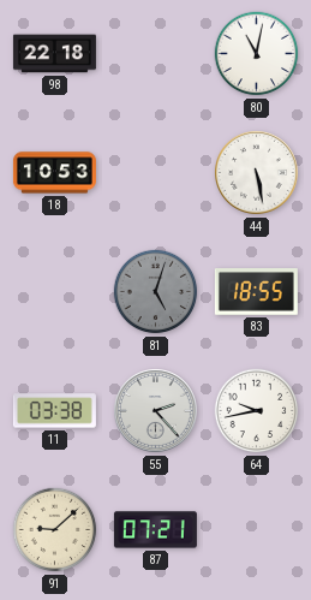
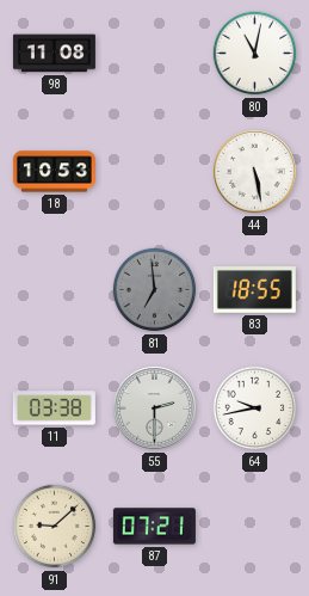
98: 22:18 -> 11:08
81: 5:03 -> 6:59
55: 2:23 -> 2:30
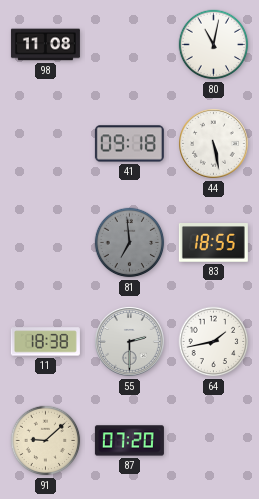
18: 10:53 -> none
41: none -> 09:18
11: 03:38 -> 18:38
64: 9:43 -> 1:43
87: 07:21 -> 07:20
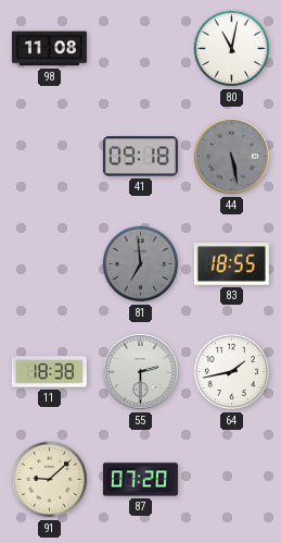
44 dial: white -> grey
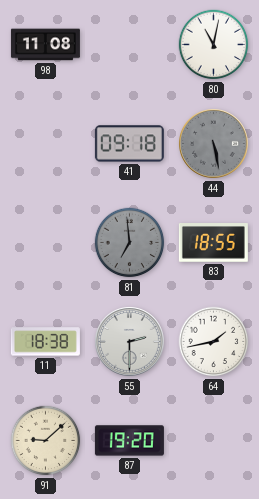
87: 07:20 -> 19:20
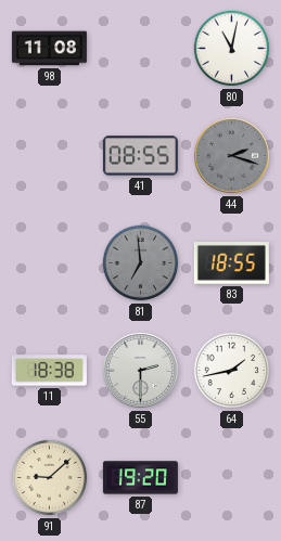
41: 09:18 -> 08:55
44: 5:28 -> 2:18
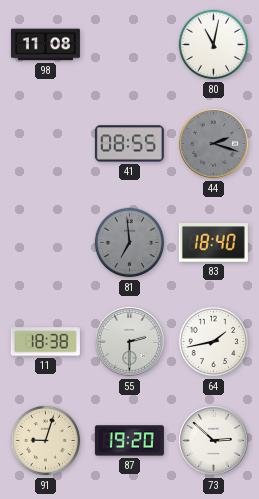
83: 18:55 -> 18:40
91: 9:08 -> 9:03
73: none -> 2:52
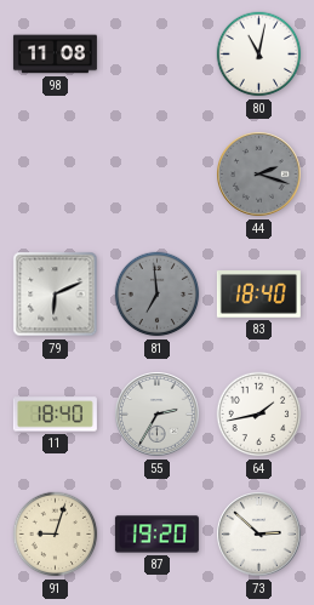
41: 08:55 -> none
79: none -> 6:11
11: 18:38 -> 18:40
55: 2:30 -> 2:35
